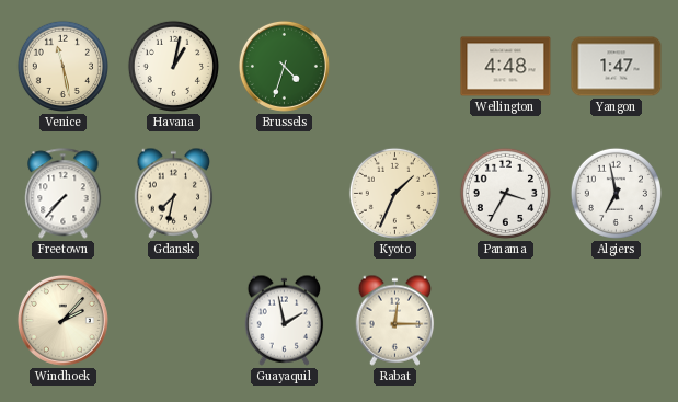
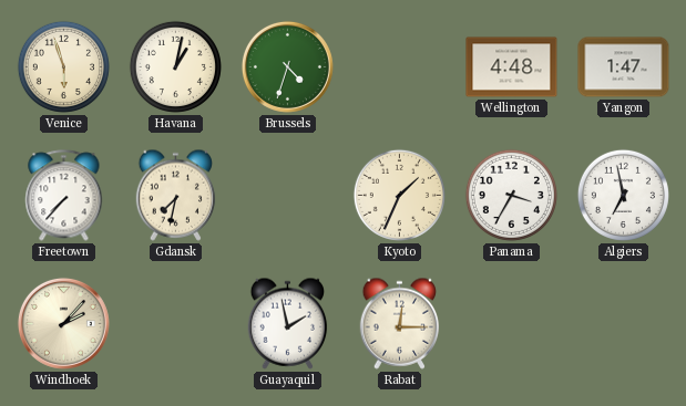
Venice: 11:28 -> 5:57
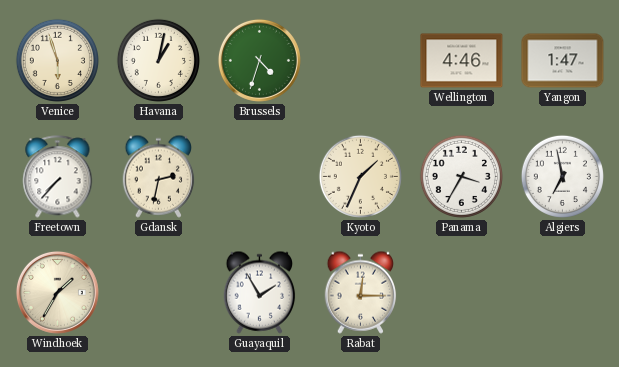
Wellington: 4:48 -> 4:46
Gdansk: 7:32 -> 2:32
Windhoek: 2:07 -> 1:35
Guayaquil: 1:58 -> 1:55
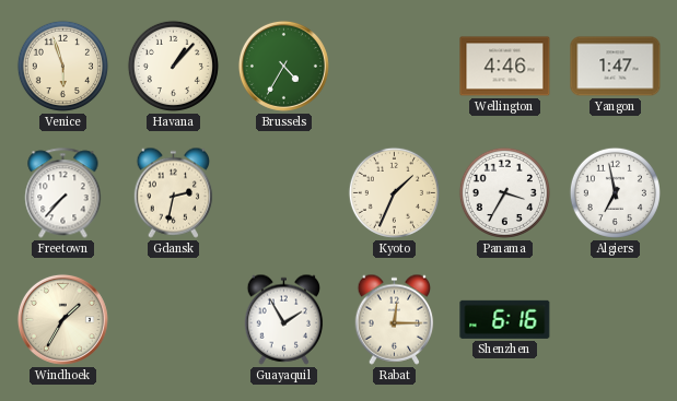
Havana: 1:02 -> 1:07
Brussels: 4:33 -> 4:35
Shenzhen: none -> 6:16
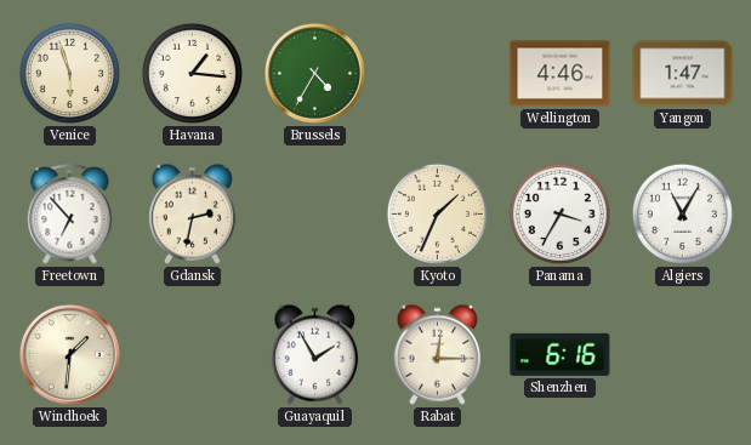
Havana: 1:07 -> 1:16
Freetown: 7:37 -> 6:53
Algiers: 6:58 -> 11:05
Windhoek: 1:35 -> 1:31
